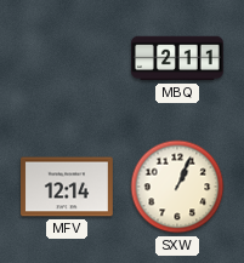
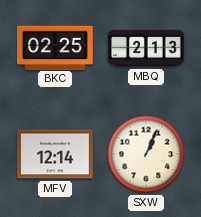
BKC: none -> 02:25
MBQ: 2:11 -> 2:13
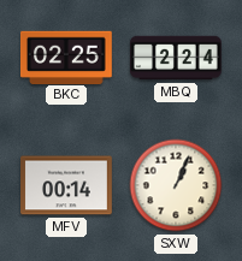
MBQ: 2:13 -> 2:24
MFV: 12:14 -> 00:14
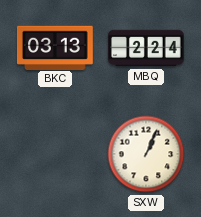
BKC: 02:25 -> 03:13
MFV: 00:14 -> none
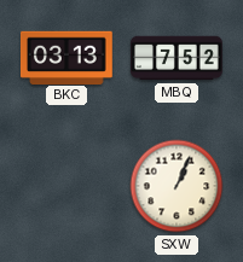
MBQ: 2:24 -> 7:52
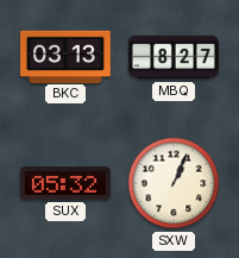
MBQ: 7:52 -> 8:27
SUX: none -> 05:32
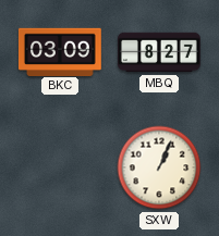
BKC: 03:13 -> 03:09
SUX: 05:32 -> none
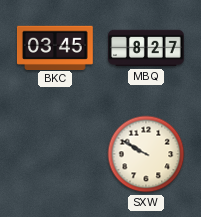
BKC: 03:09 -> 03:45
SXW: 1:04 -> 9:50
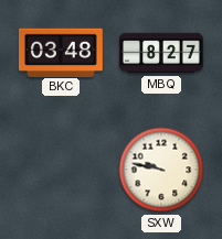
BKC: 03:45 -> 03:48
SXW: 9:50 -> 9:47
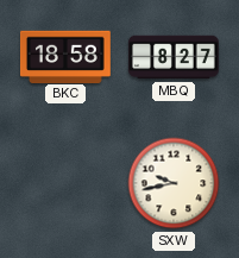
BKC: 03:48 -> 18:58
SXW: 9:47 -> 9:43
